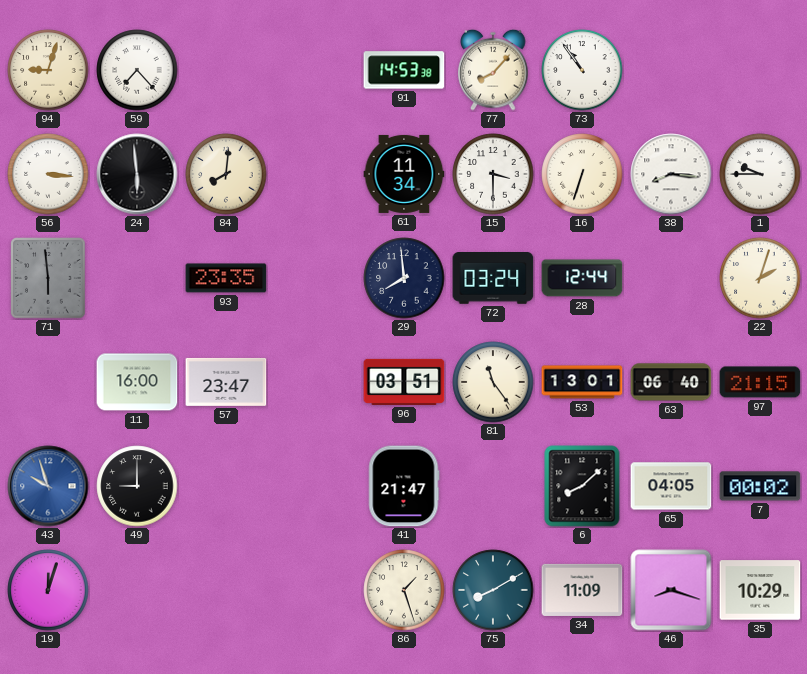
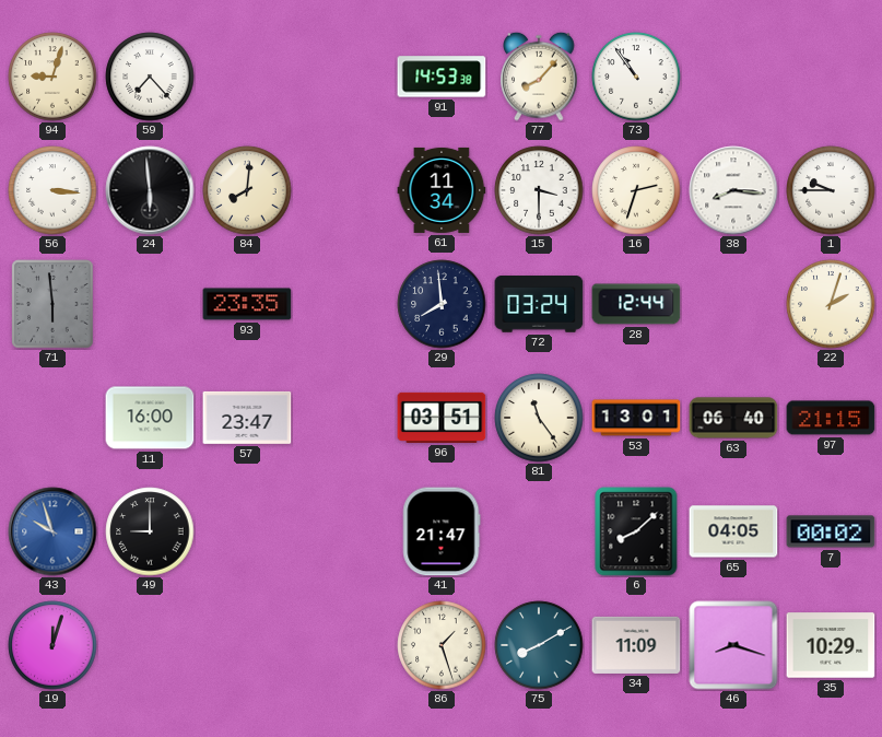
16: 6:33 -> 2:33
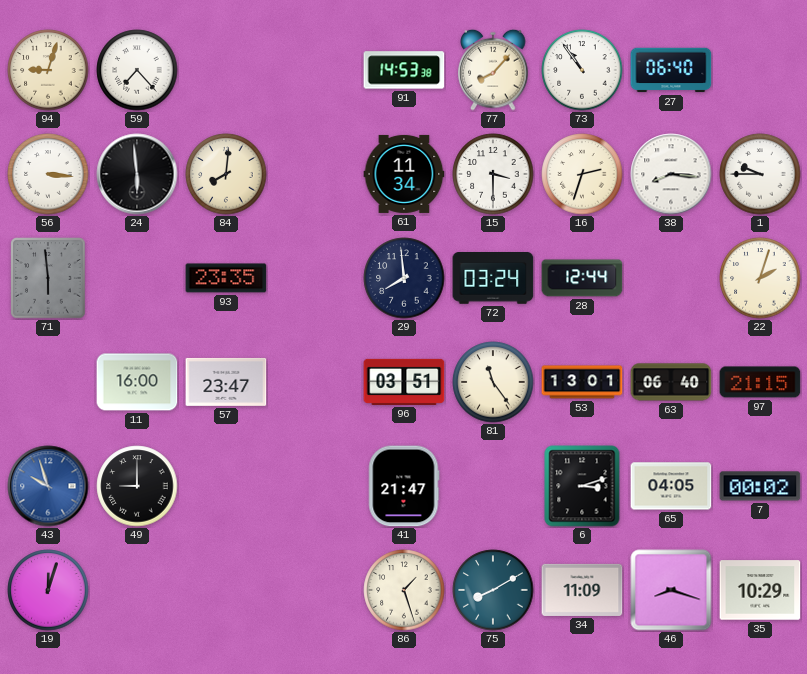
27: none -> 06:40
6: 8:08 -> 3:12
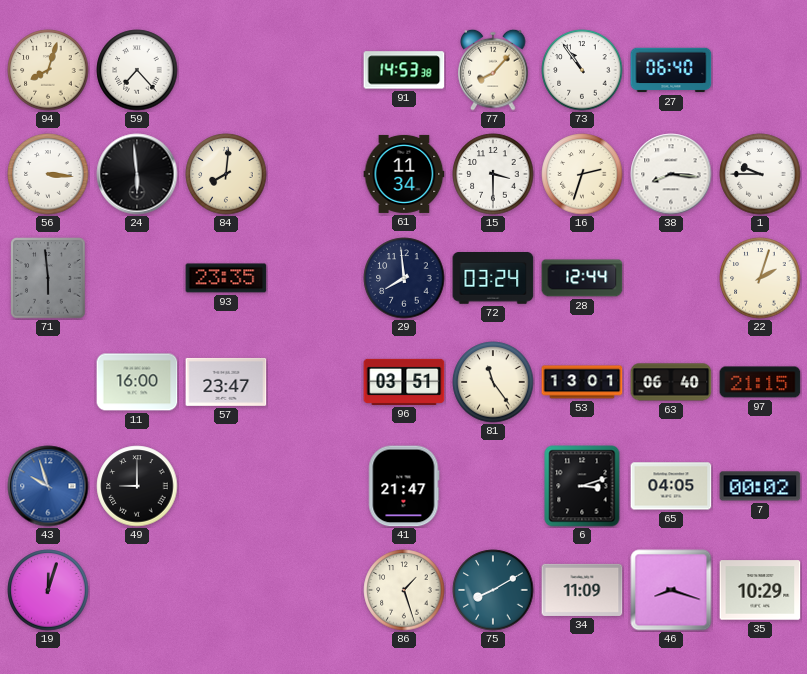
94: 9:03 -> 8:03
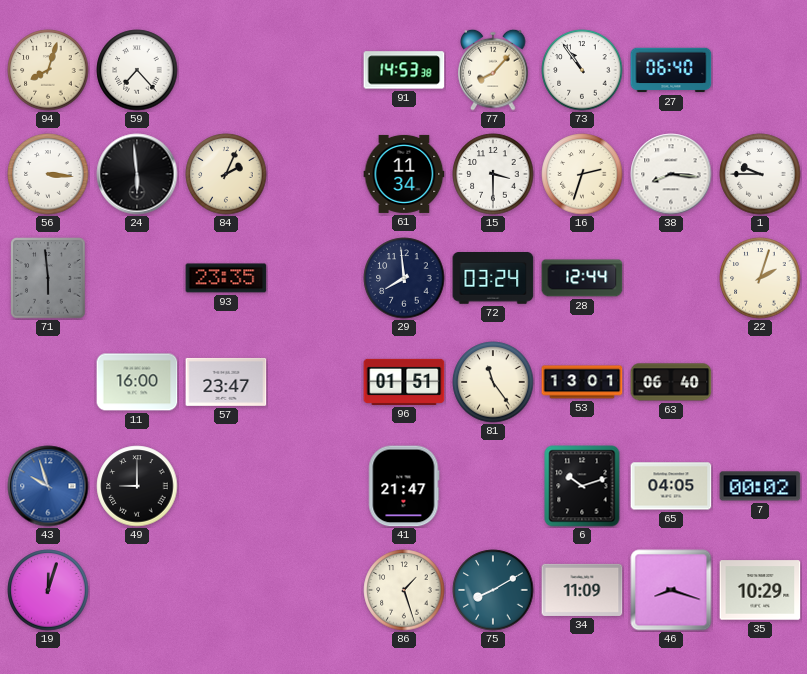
84: 8:01 -> 2:04
96: 03:51 -> 01:51
97: 21:15 -> none
6: 3:12 -> 10:12
